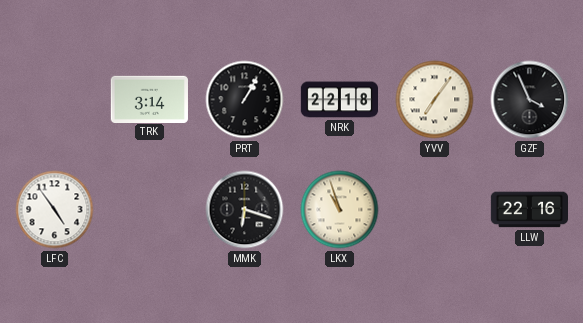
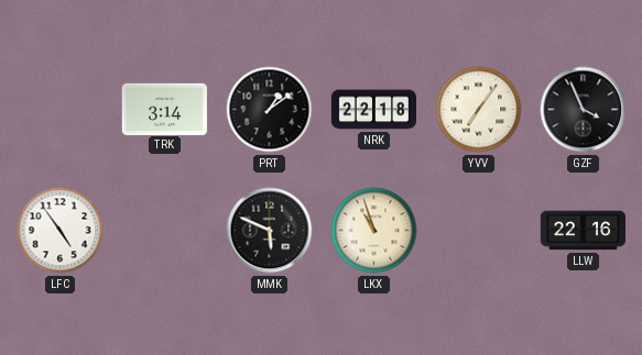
PRT: 1:05 -> 1:09
MMK: 6:18 -> 5:49
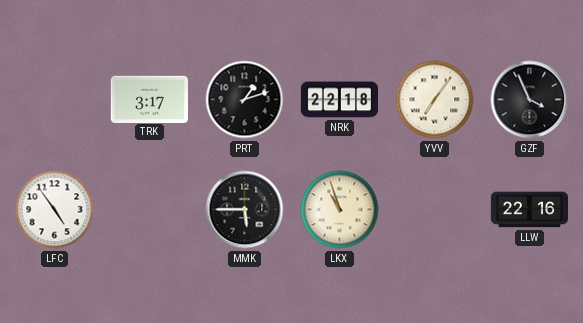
TRK: 3:14 -> 3:17
PRT: 1:09 -> 1:12
MMK: 5:49 -> 5:45
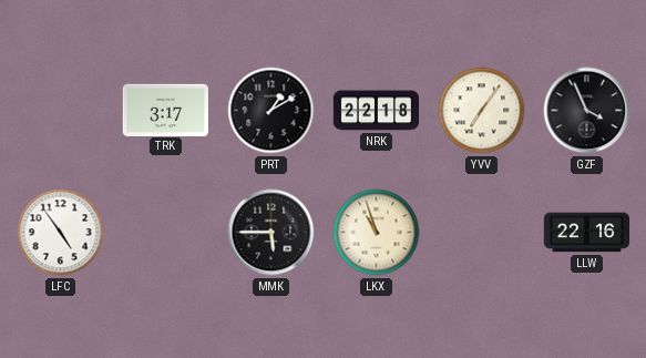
PRT: 1:12 -> 1:10
